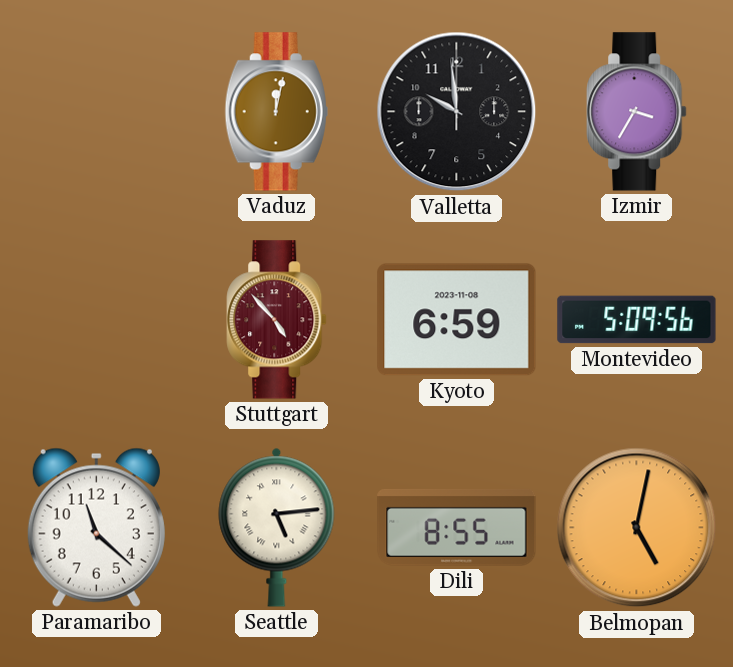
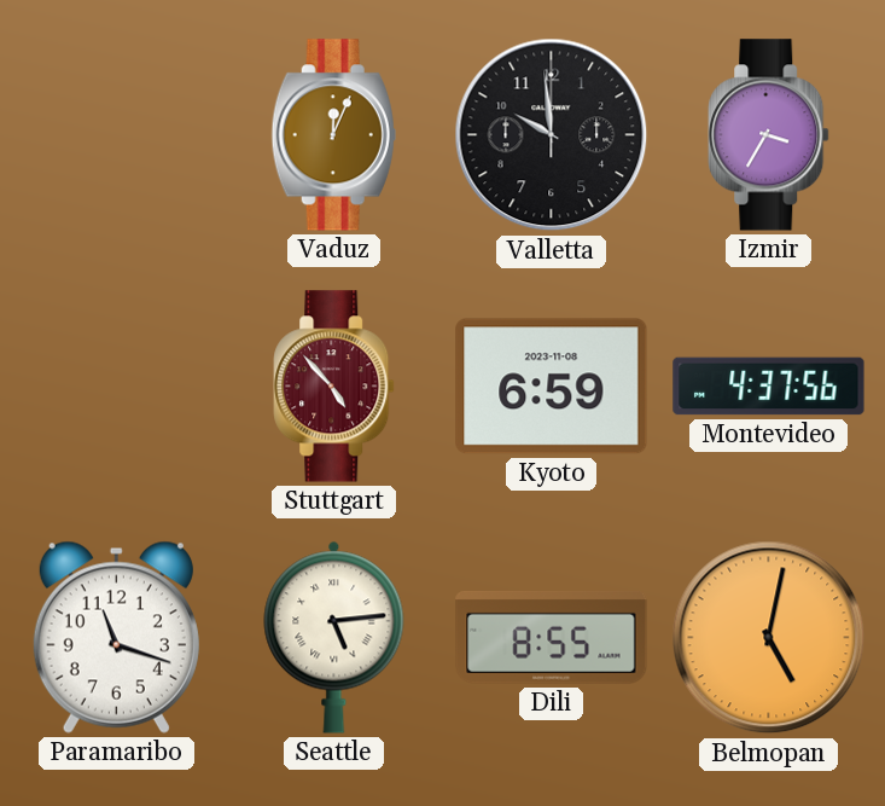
Vaduz: 12:02 -> 12:04
Montevideo: 5:09 -> 4:37
Paramaribo: 11:22 -> 11:18
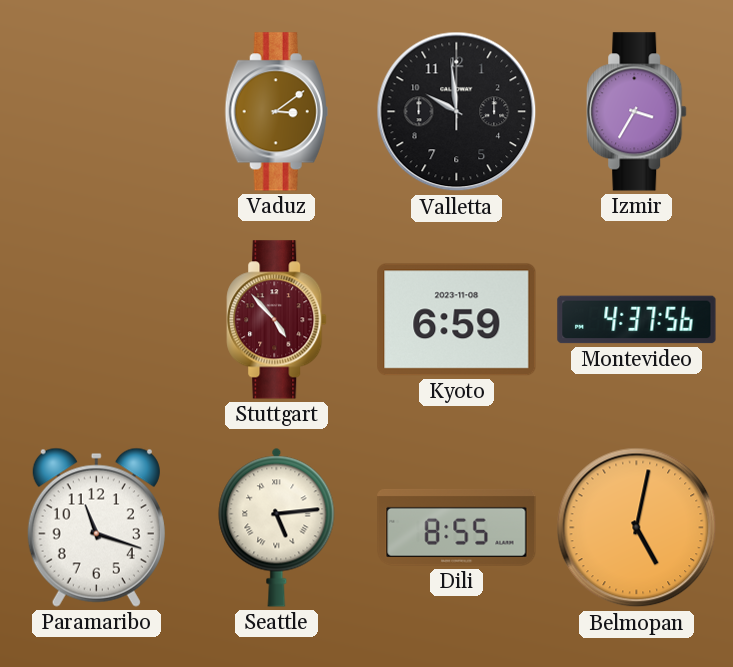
Vaduz: 12:04 -> 3:09
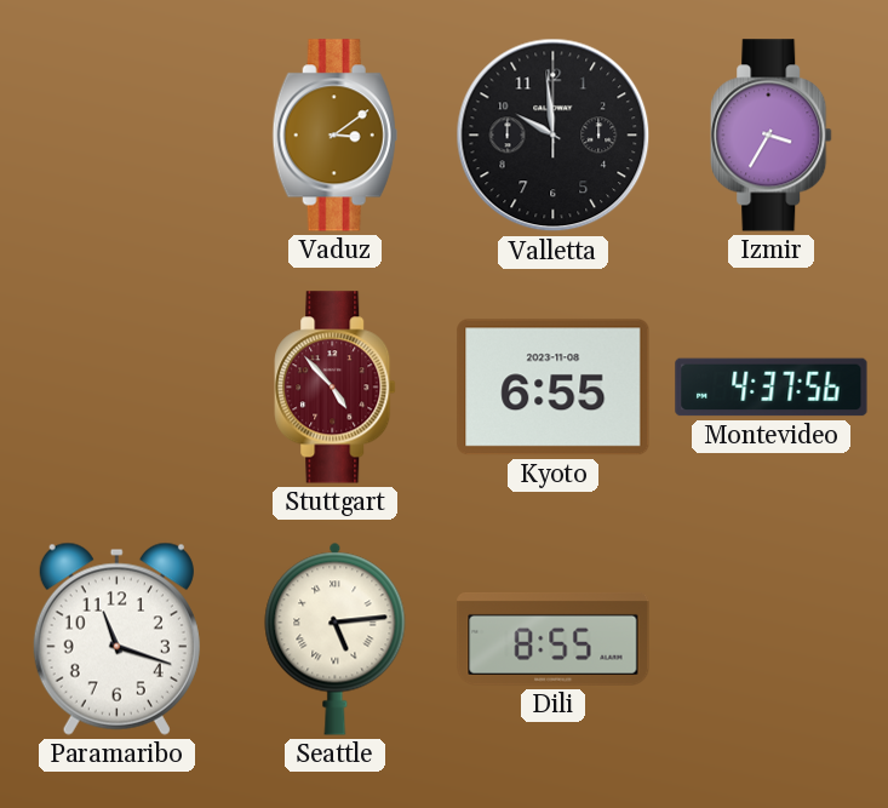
Kyoto: 6:59 -> 6:55
Belmopan: 5:02 -> none
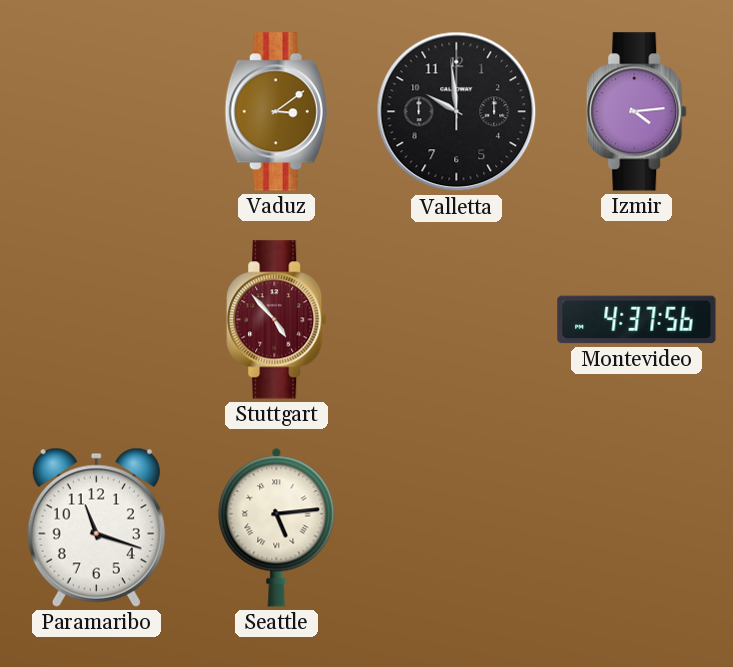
Izmir: 3:35 -> 4:14
Kyoto: 6:55 -> none
Dili: 8:55 -> none
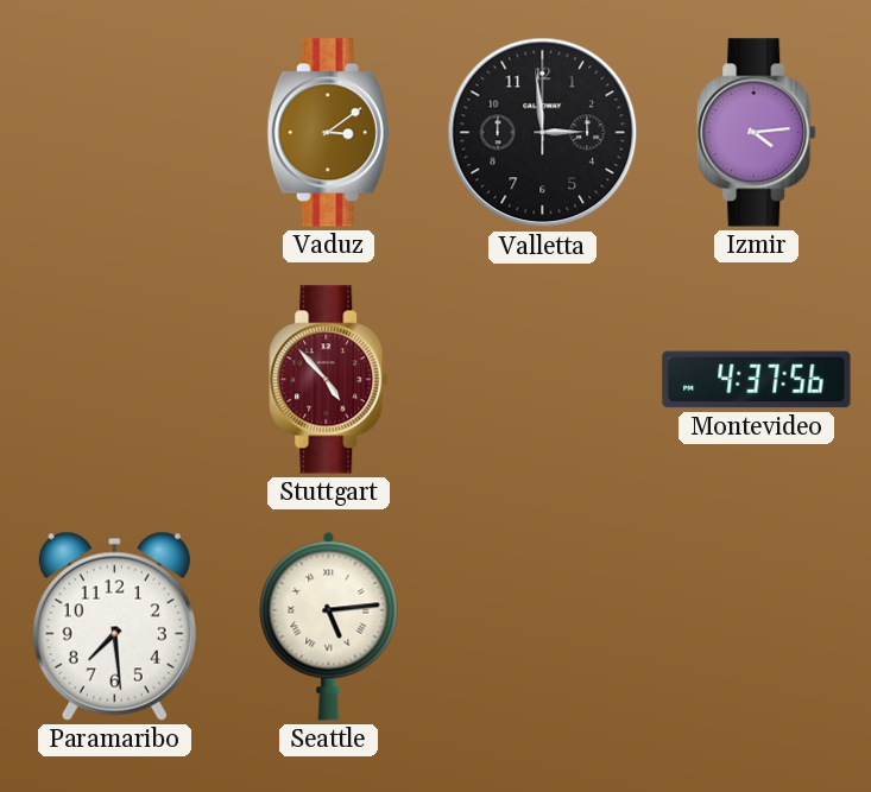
Valletta: 9:59 -> 2:59
Paramaribo: 11:18 -> 7:29
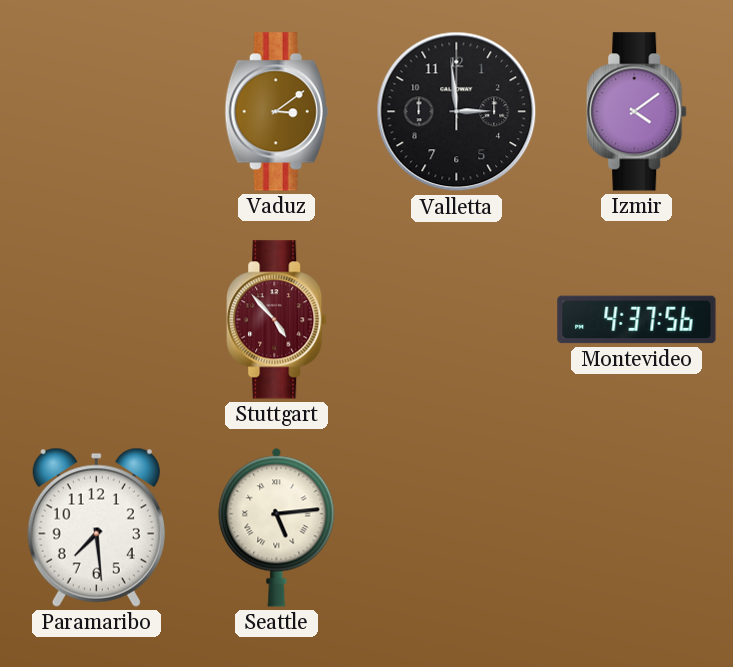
Izmir: 4:14 -> 4:09
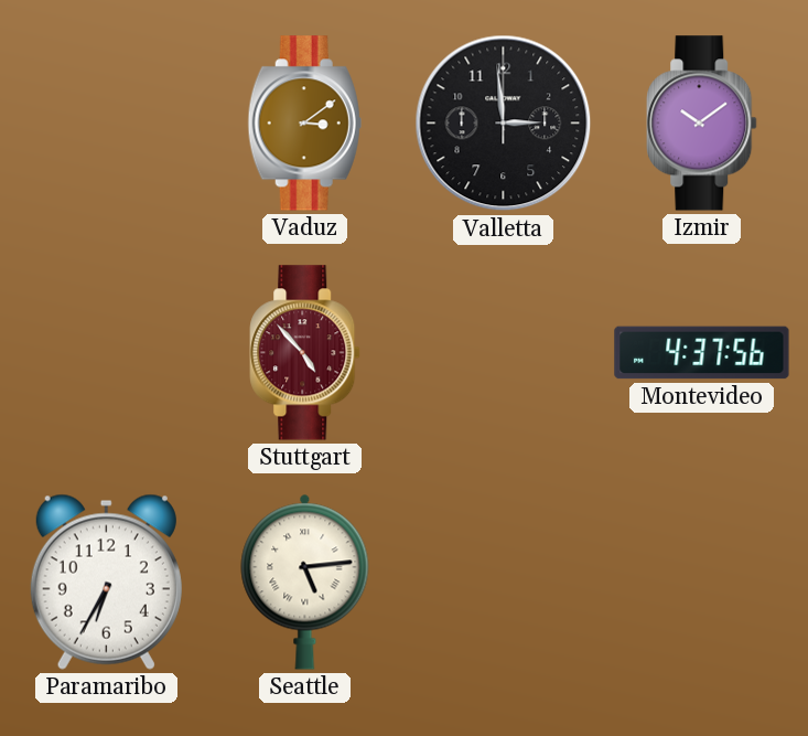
Izmir: 4:09 -> 10:09
Paramaribo: 7:29 -> 6:35
